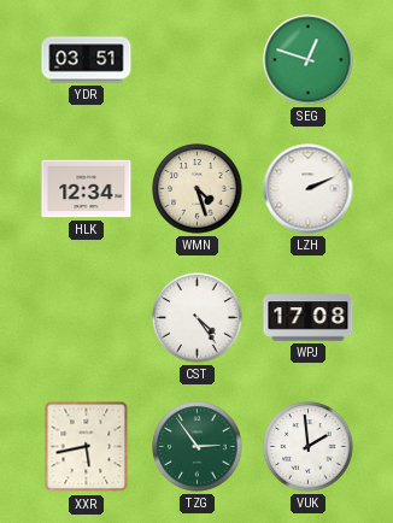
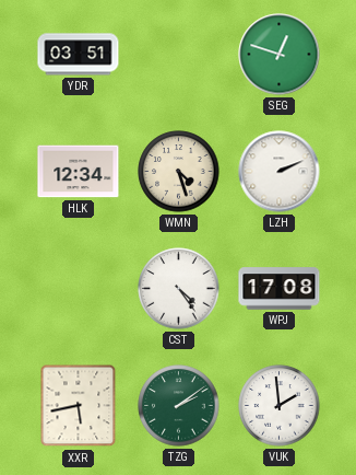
TZG: 2:54 -> 2:09
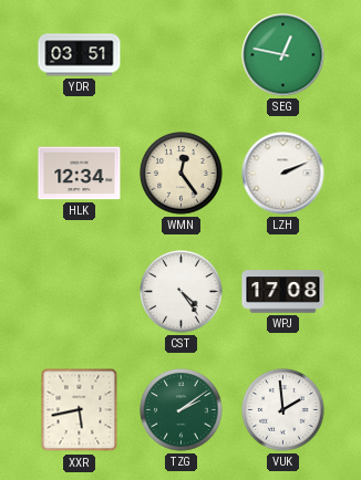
SEG: 12:48 -> 12:47
WMN: 4:27 -> 12:24
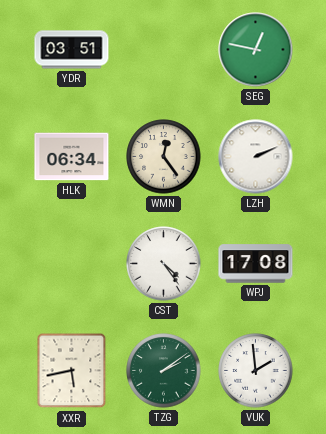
HLK: 12:34 -> 06:34
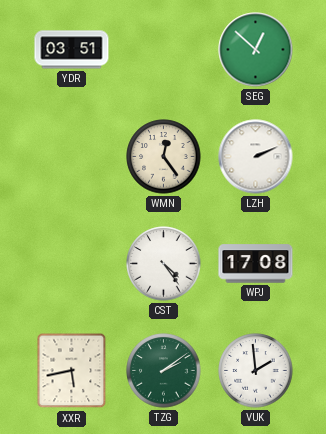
SEG: 12:47 -> 12:52
HLK: 06:34 -> none
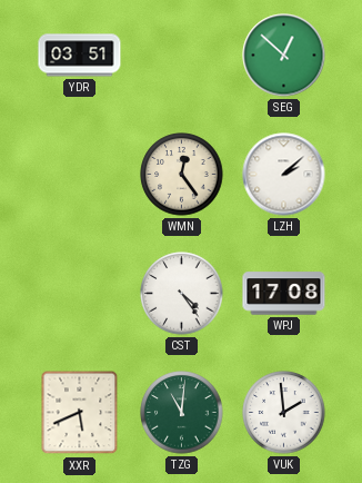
LZH: 2:11 -> 2:08
XXR: 5:43 -> 5:41
TZG: 2:09 -> 11:01
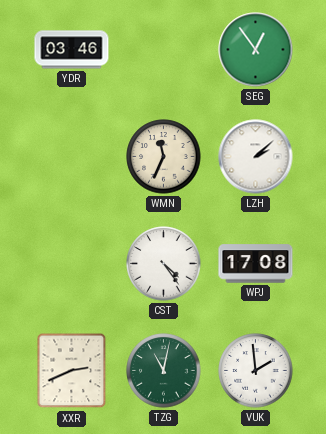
YDR: 03:51 -> 03:46
SEG: 12:52 -> 12:54
WMN: 12:24 -> 11:34
XXR: 5:41 -> 2:41
TZG: 11:01 -> 11:02
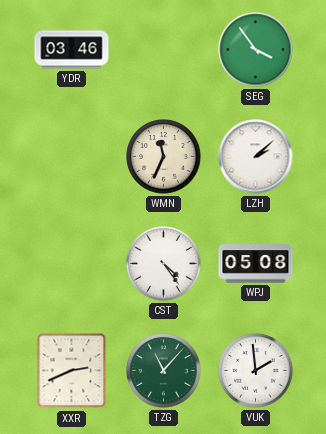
SEG: 12:54 -> 3:54
WPJ: 17:08 -> 05:08
TZG: 11:02 -> 11:07
